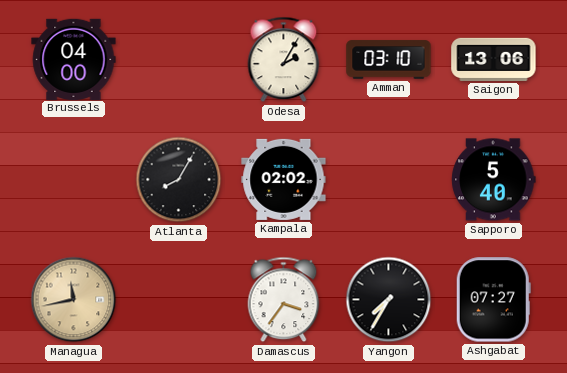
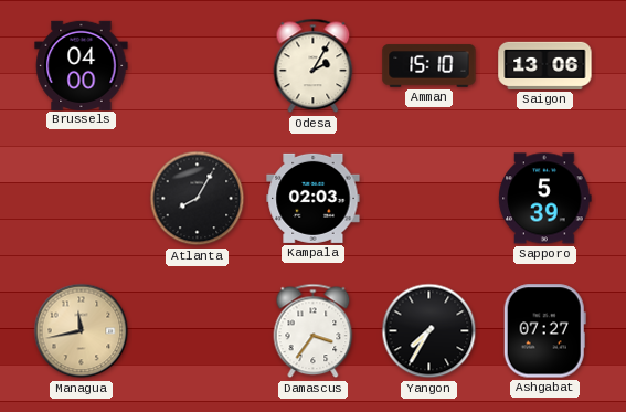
Amman: 03:10 -> 15:10
Kampala: 02:02 -> 02:03
Sapporo: 5:40 -> 5:39
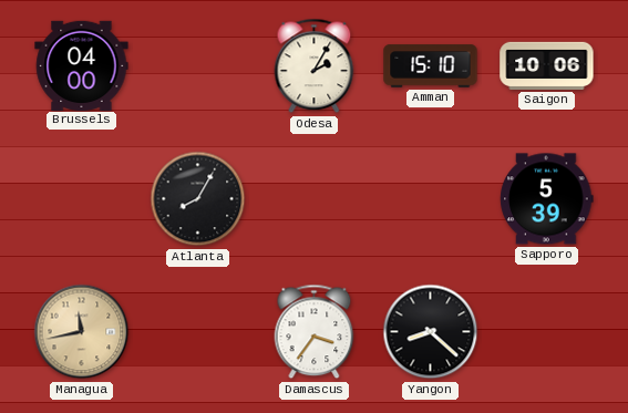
Saigon: 13:06 -> 10:06
Kampala: 02:03 -> none
Yangon: 7:35 -> 8:22
Ashgabat: 07:27 -> none
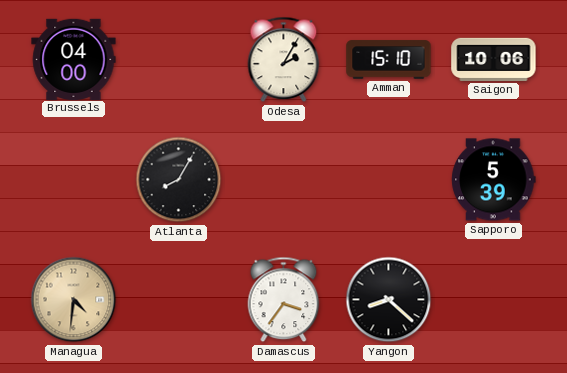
Managua: 11:43 -> 4:31
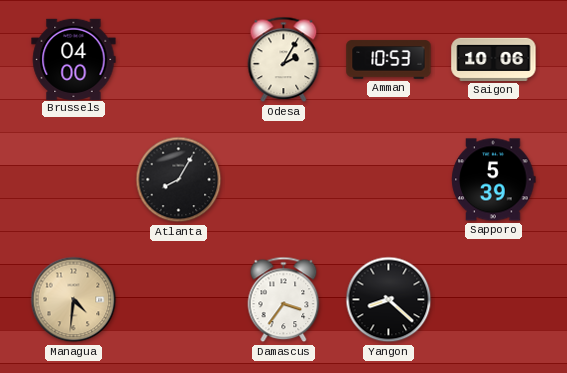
Amman: 15:10 -> 10:53
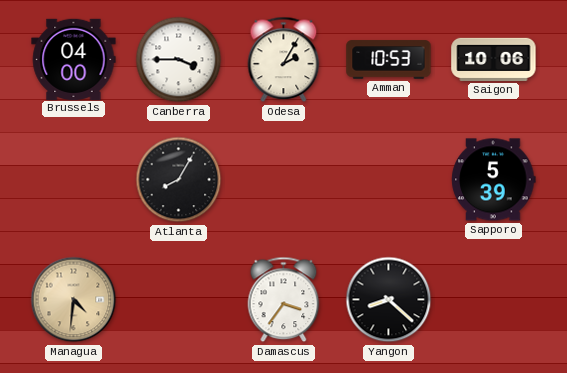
Canberra: none -> 3:45
